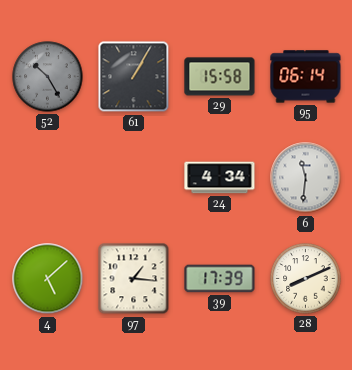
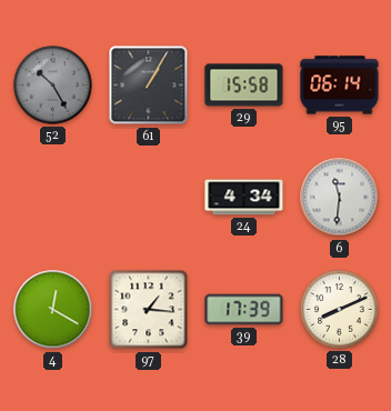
4: 5:08 -> 12:20
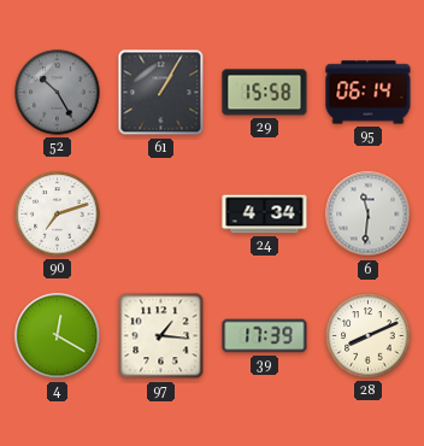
90: none -> 7:12
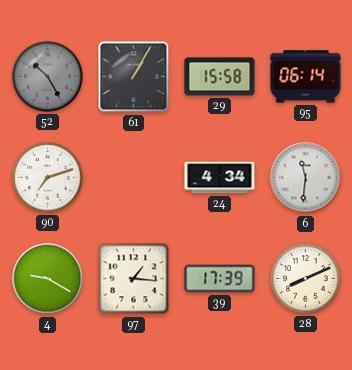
4: 12:20 -> 9:20
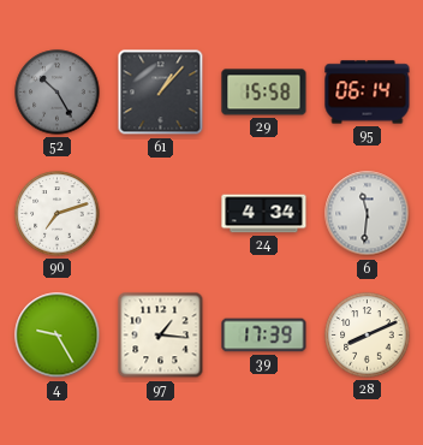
61: 1:05 -> 1:07
4: 9:20 -> 9:25
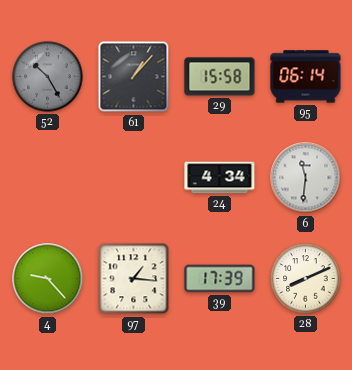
90: 7:12 -> none
4: 9:25 -> 9:23
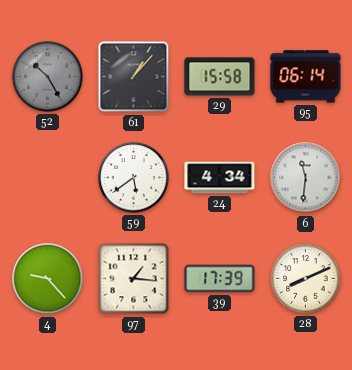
59: none -> 5:39
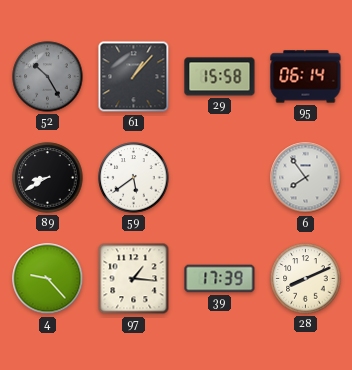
89: none -> 8:40
24: 4:34 -> none
6: 11:31 -> 7:54
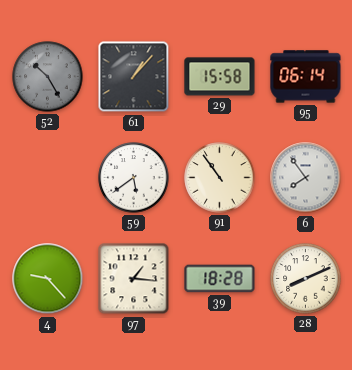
89: 8:40 -> none
91: none -> 10:54
39: 17:39 -> 18:28
